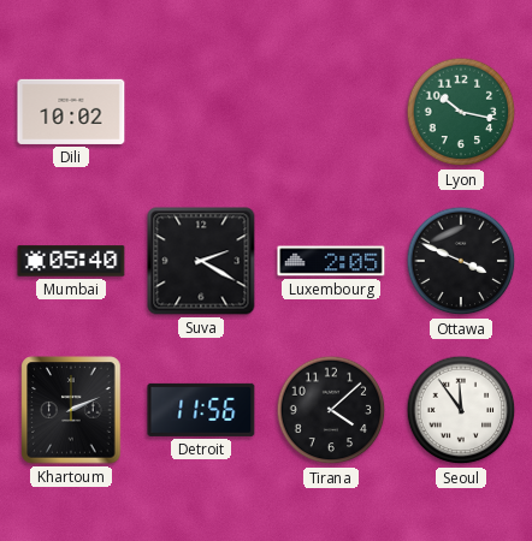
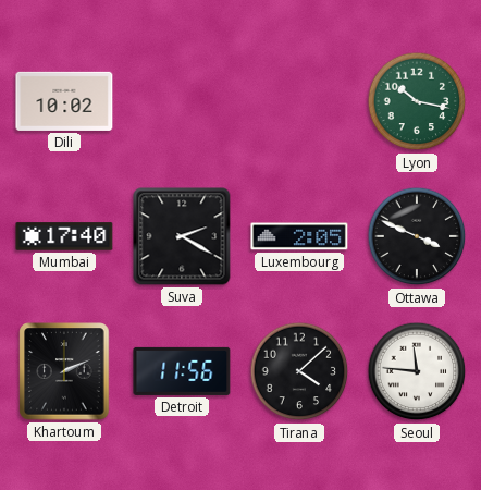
Mumbai: 05:40 -> 17:40
Seoul: 11:54 -> 11:46
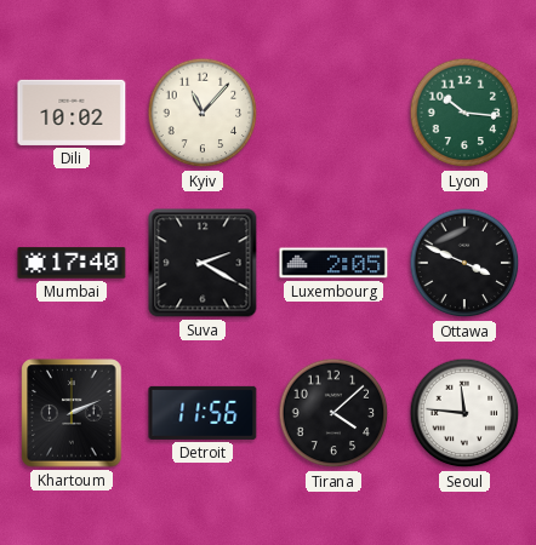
Kyiv: none -> 11:07
Lyon: 10:17 -> 10:16
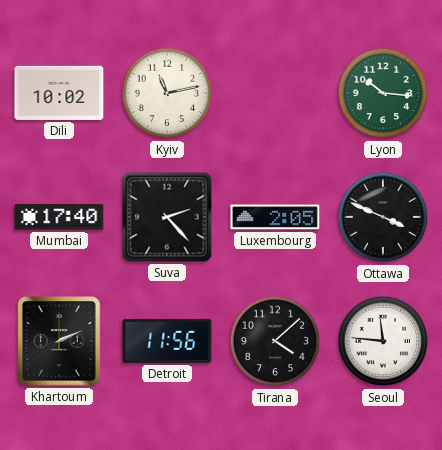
Kyiv: 11:07 -> 11:13
Suva: 2:20 -> 2:23
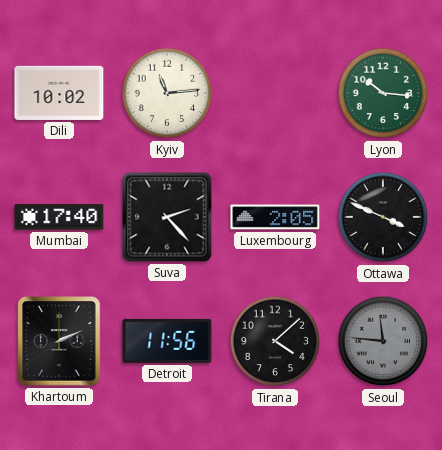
Kyiv: 11:13 -> 11:14
Seoul dial: white -> grey
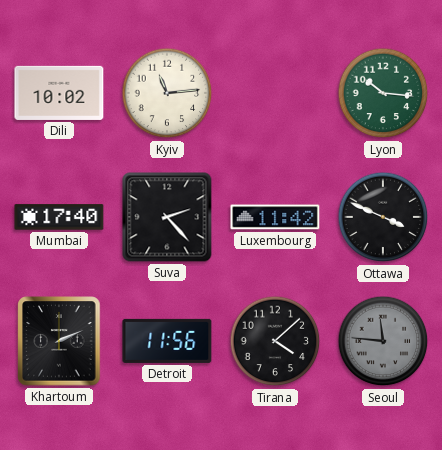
Luxembourg: 2:05 -> 11:42
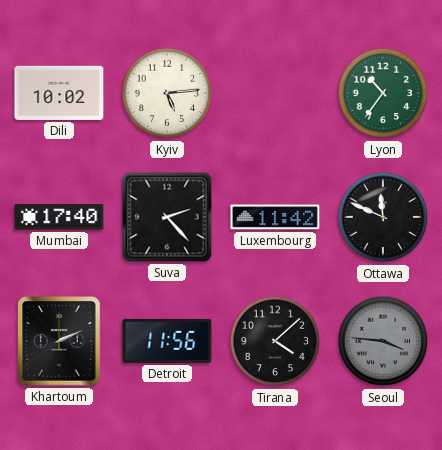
Kyiv: 11:14 -> 5:14
Lyon: 10:16 -> 10:36
Ottawa: 3:49 -> 11:49
Seoul: 11:46 -> 3:46
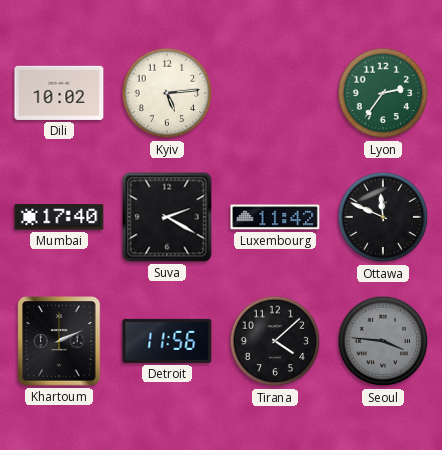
Lyon: 10:36 -> 2:36
Suva: 2:23 -> 2:20
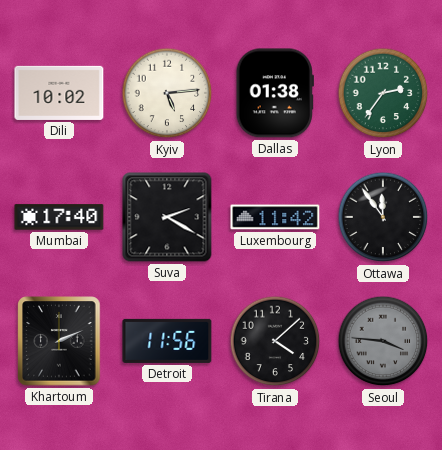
Dallas: none -> 01:38
Ottawa: 11:49 -> 11:54
